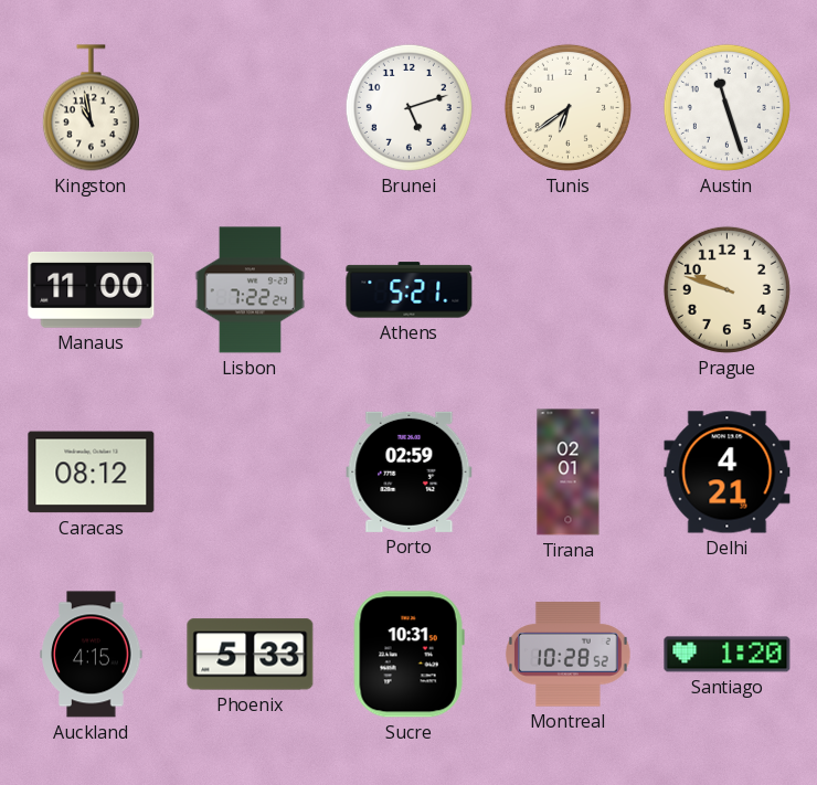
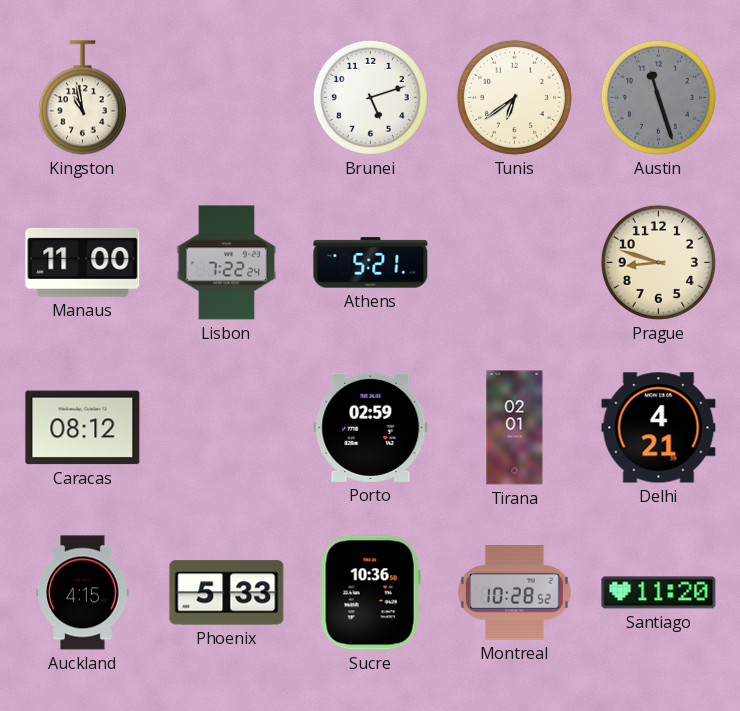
Austin dial: white -> grey
Prague: 9:48 -> 8:48
Sucre: 10:31 -> 10:36
Santiago: 1:20 -> 11:20
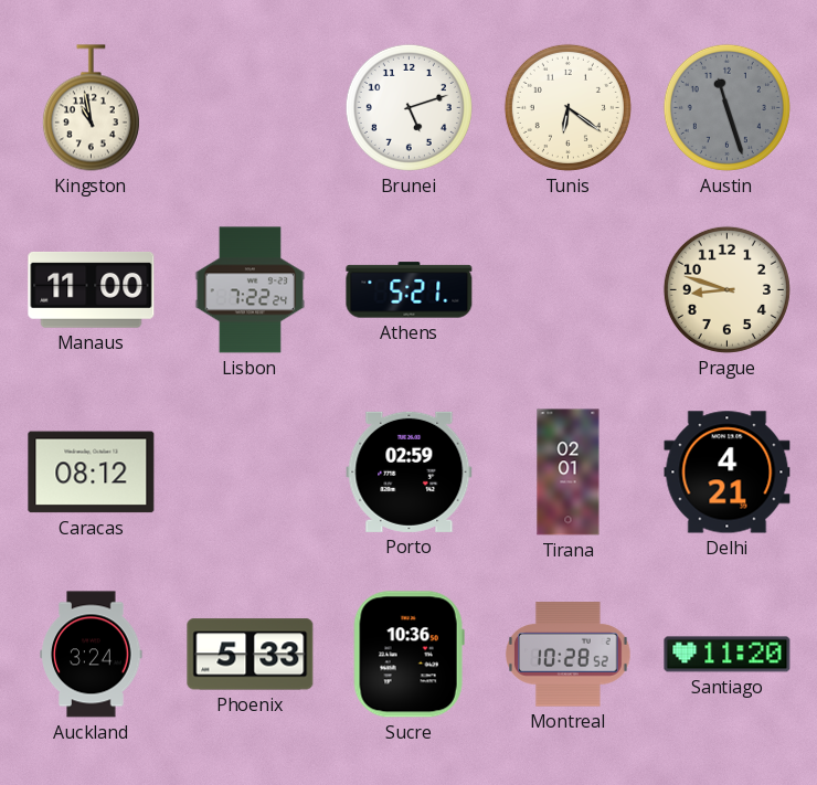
Tunis: 6:39 -> 6:21
Auckland: 4:15 -> 3:24
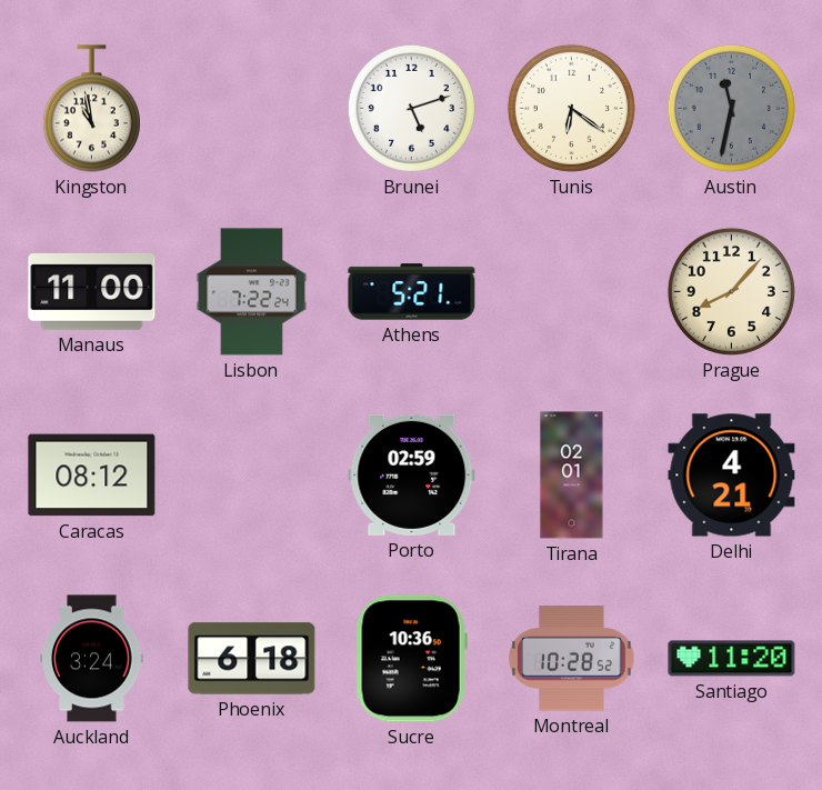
Austin: 11:27 -> 11:32
Prague: 8:48 -> 8:07
Phoenix: 5:33 -> 6:18
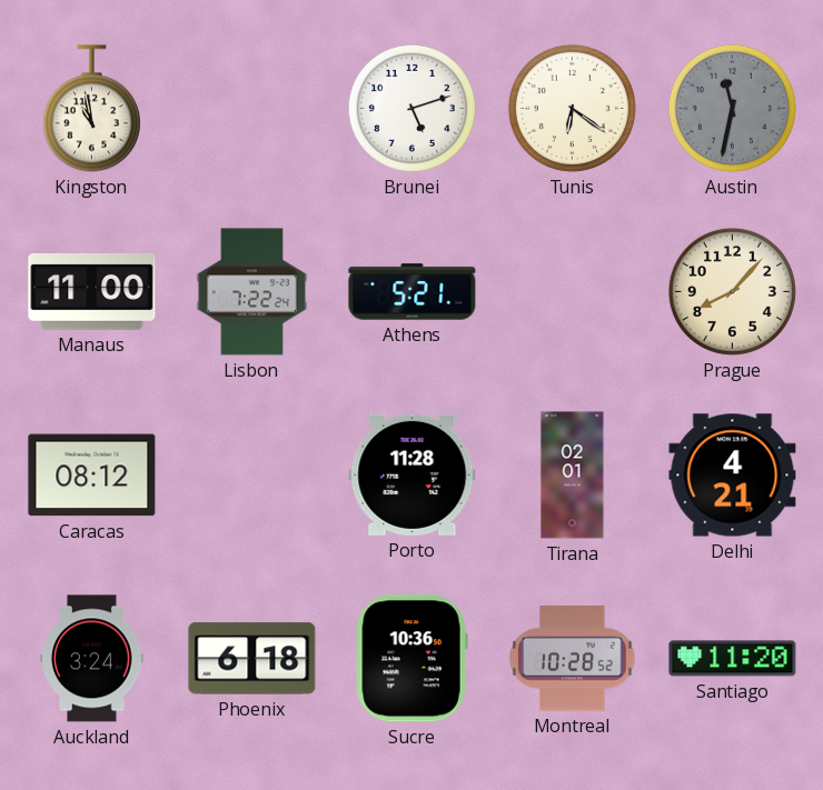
Porto: 02:59 -> 11:28
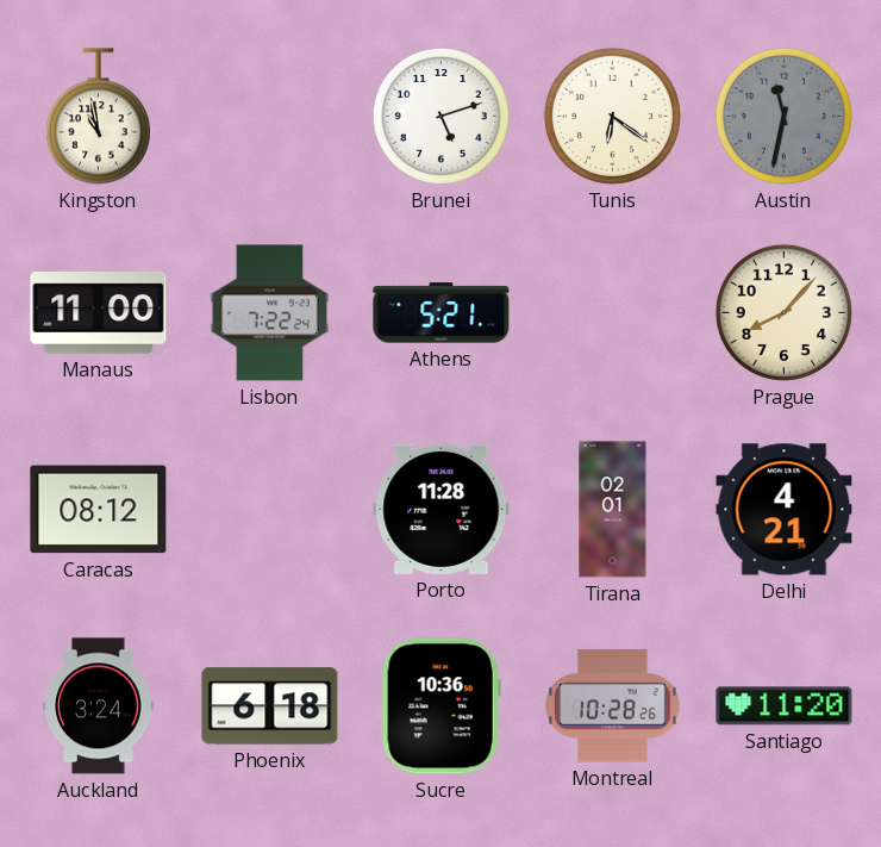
Montreal: 10:28:52 -> 10:28:26
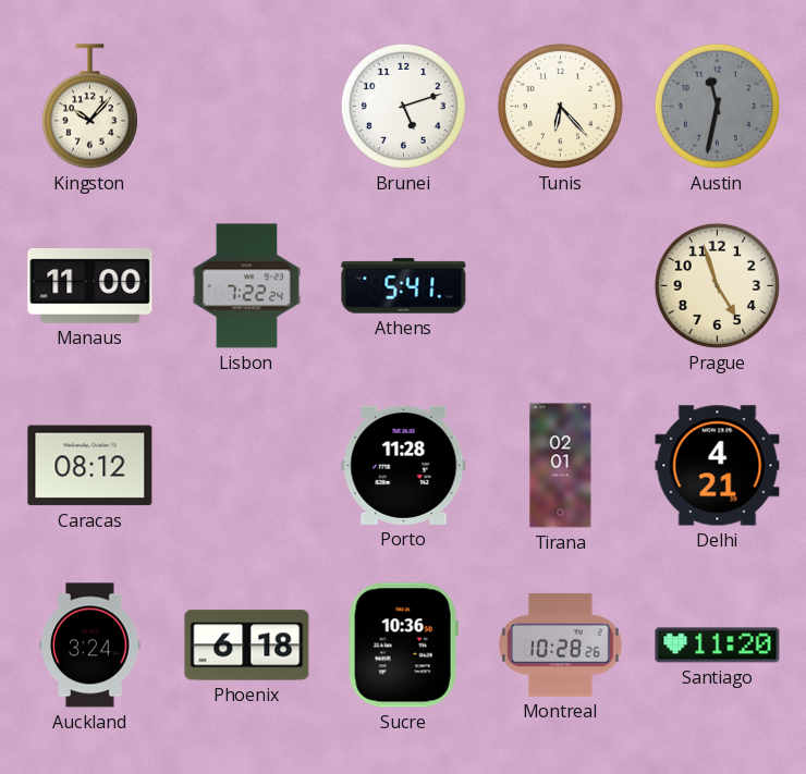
Kingston: 10:58 -> 10:07
Tunis: 6:21 -> 6:23
Athens: 5:21 -> 5:41
Prague: 8:07 -> 4:57
